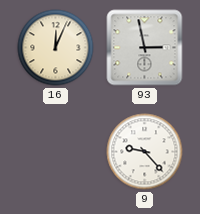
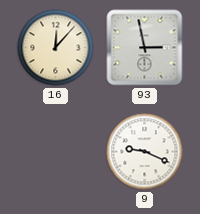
16: 12:04 -> 12:07
9: 9:23 -> 9:19
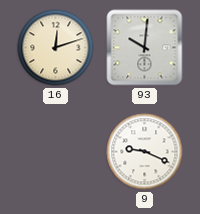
16: 12:07 -> 12:12
93: 2:58 -> 10:01
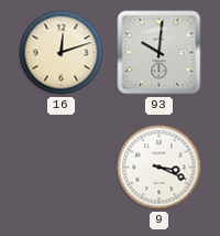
9: 9:19 -> 3:19
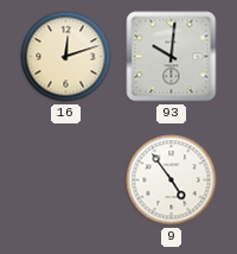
9: 3:19 -> 4:54
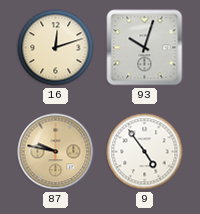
93: 10:01 -> 10:03
87: none -> 9:47
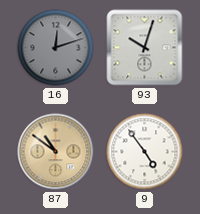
16 dial: cream -> grey
87: 9:47 -> 10:51
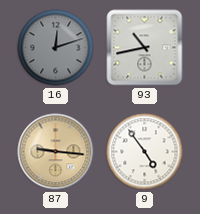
93: 10:03 -> 10:43
87: 10:51 -> 9:16
